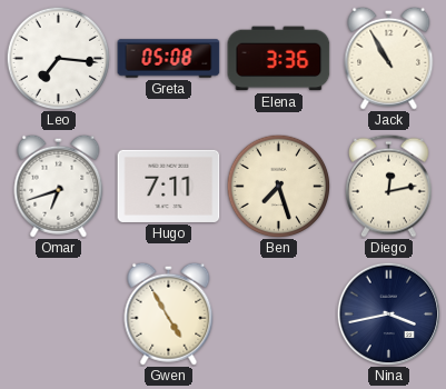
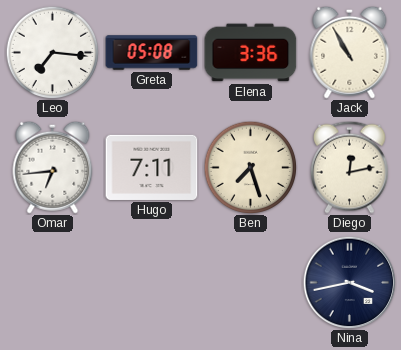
Omar: 6:42 -> 6:44
Gwen: 4:55 -> none
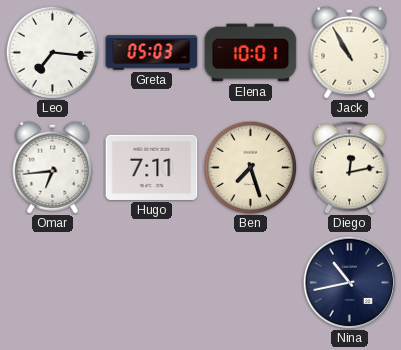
Greta: 05:08 -> 05:03
Elena: 3:36 -> 10:01
Nina: 3:43 -> 10:43
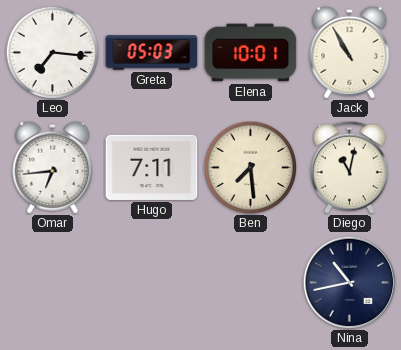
Ben: 7:27 -> 7:29
Diego: 12:13 -> 11:02
